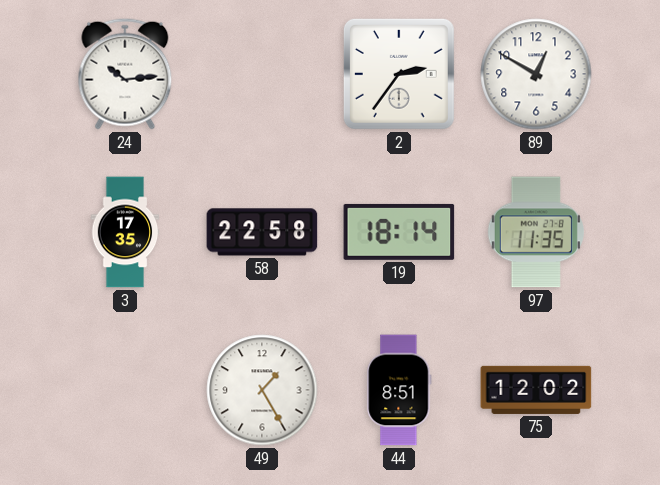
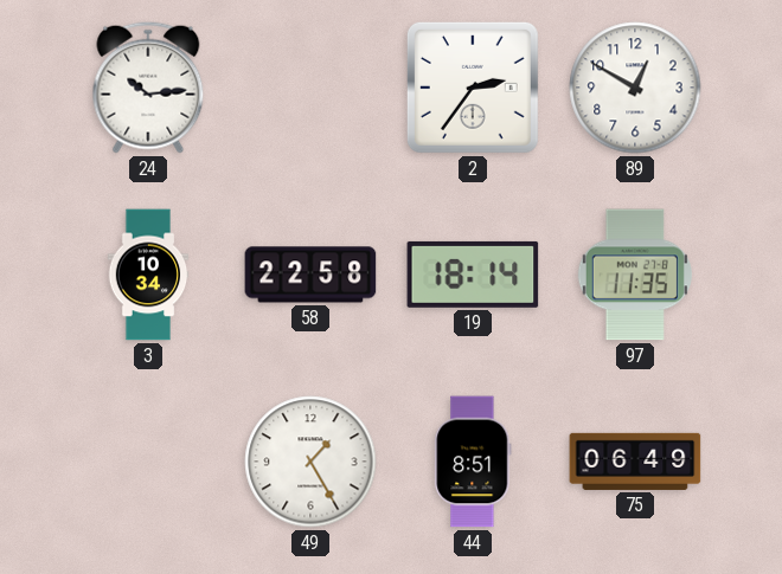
3: 17:35 -> 10:34
75: 12:02 -> 06:49
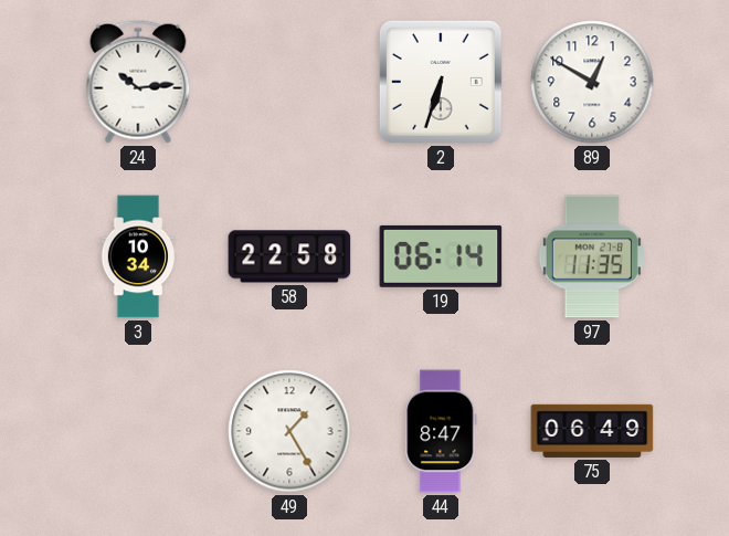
2: 2:36 -> 6:33
19: 18:14 -> 06:14
44: 8:51 -> 8:47
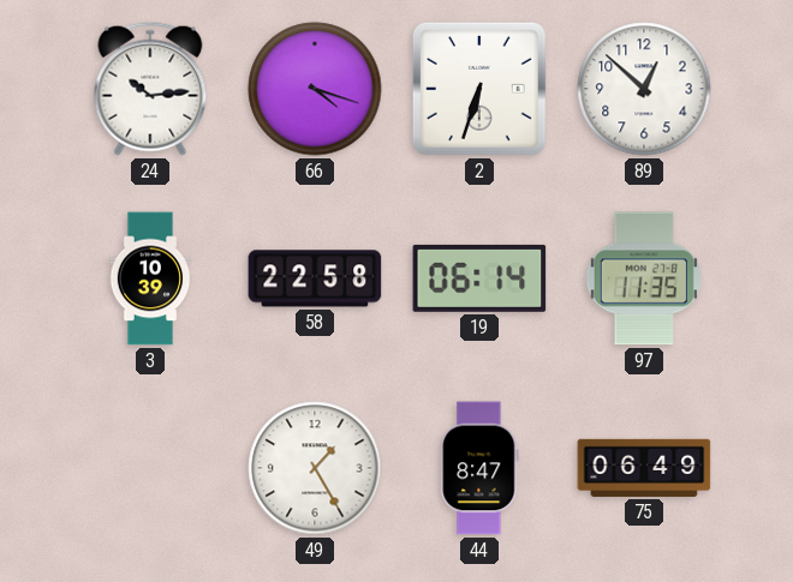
66: none -> 4:18
89: 12:50 -> 12:52
3: 10:34 -> 10:39
